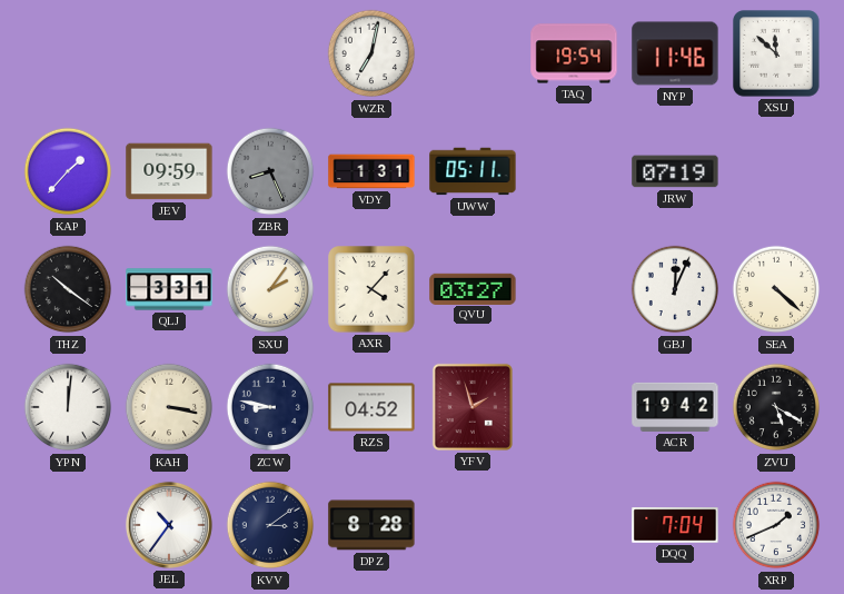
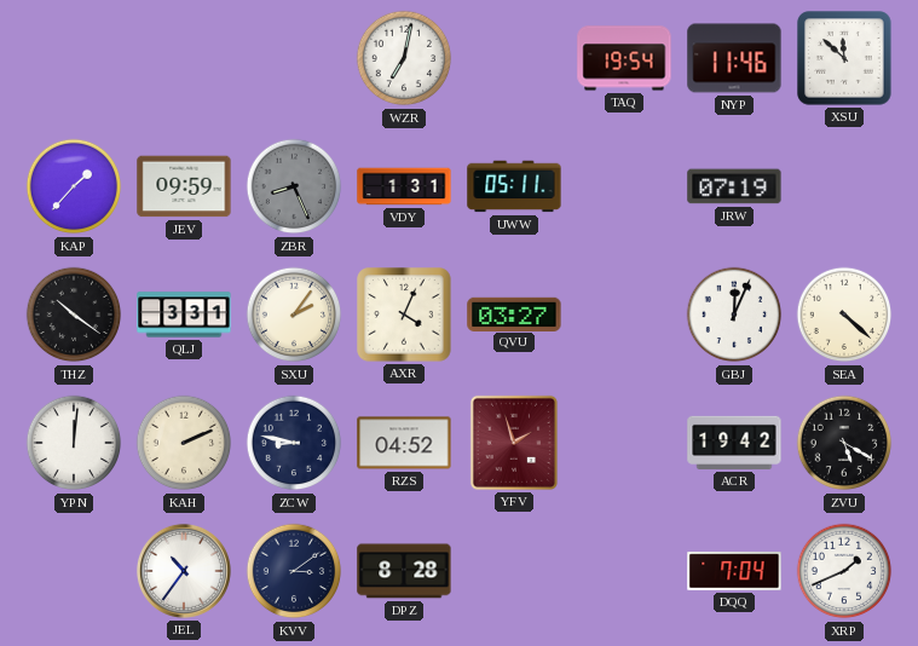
AXR: 4:07 -> 4:04
KAH: 3:17 -> 2:11
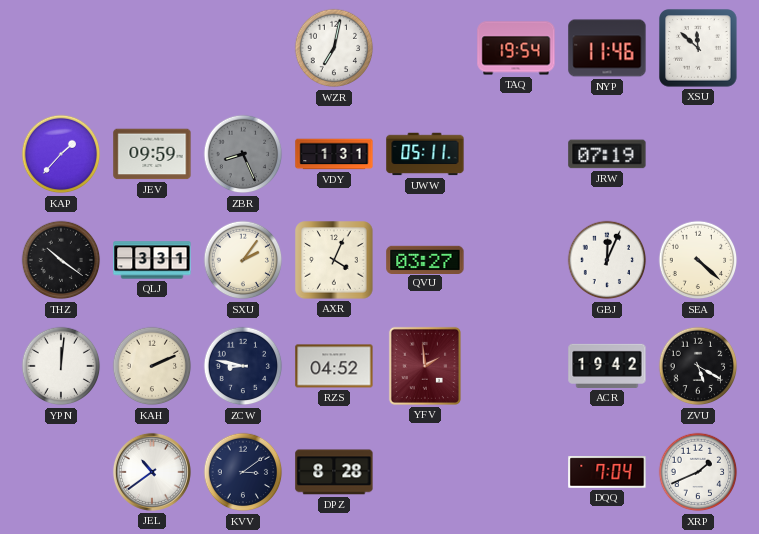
YFV: 1:57 -> 1:59
JEL: 10:36 -> 10:39
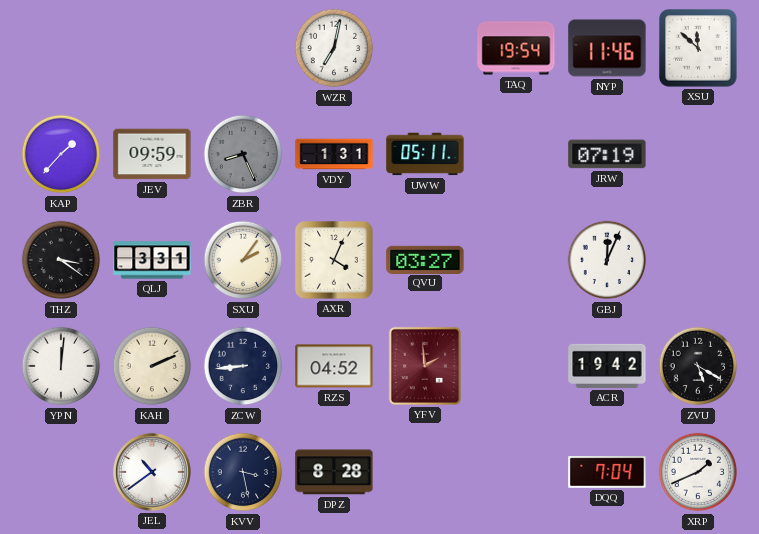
THZ: 10:21 -> 3:21
SEA: 4:22 -> none
ZCW: 8:47 -> 8:44
KVV: 3:09 -> 3:28
